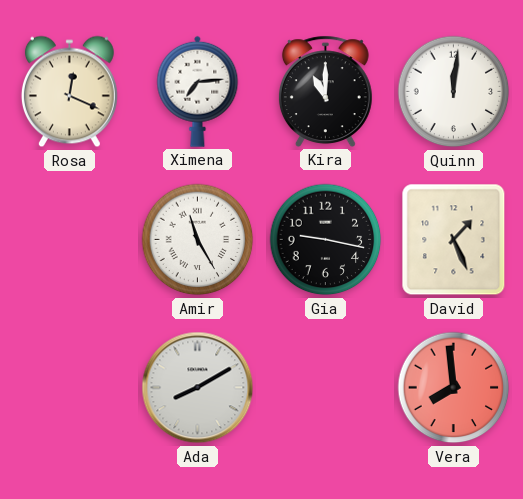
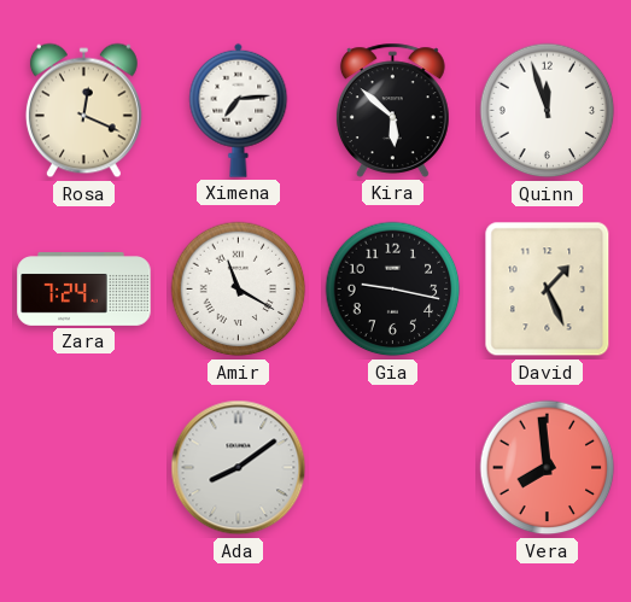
Kira: 11:00 -> 5:52
Quinn: 12:01 -> 11:57
Zara: none -> 7:24
Amir: 11:25 -> 11:20
Ada: 8:10 -> 8:09
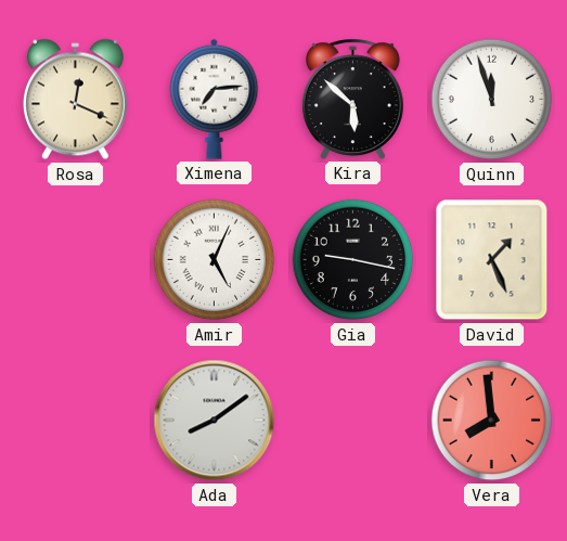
Zara: 7:24 -> none
Amir: 11:20 -> 5:04
